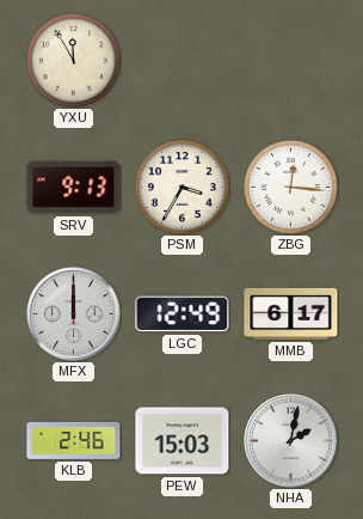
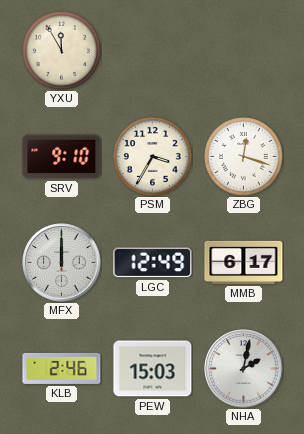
SRV: 9:13 -> 9:10
ZBG: 12:16 -> 12:18
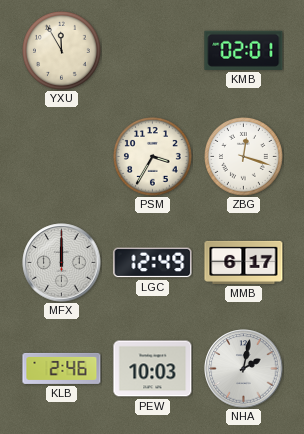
KMB: none -> 02:01
SRV: 9:10 -> none
PEW: 15:03 -> 10:03
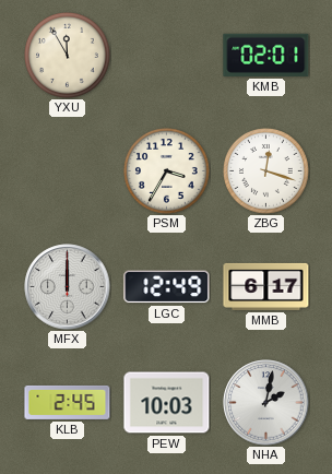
KLB: 2:46 -> 2:45
